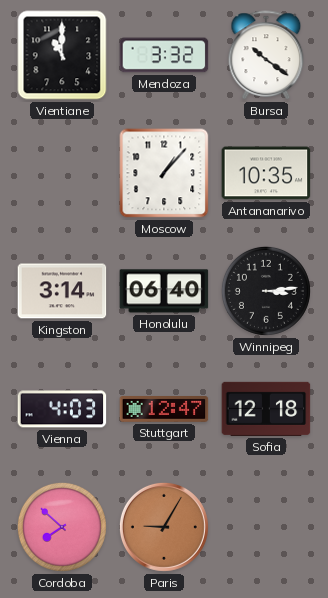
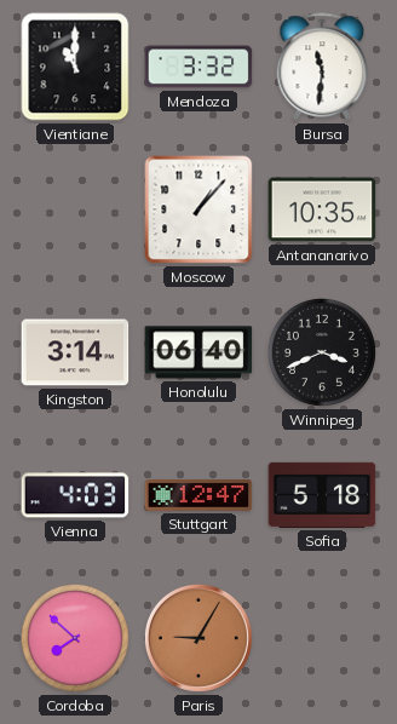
Bursa: 10:21 -> 11:31
Winnipeg: 3:14 -> 3:41
Sofia: 12:18 -> 5:18
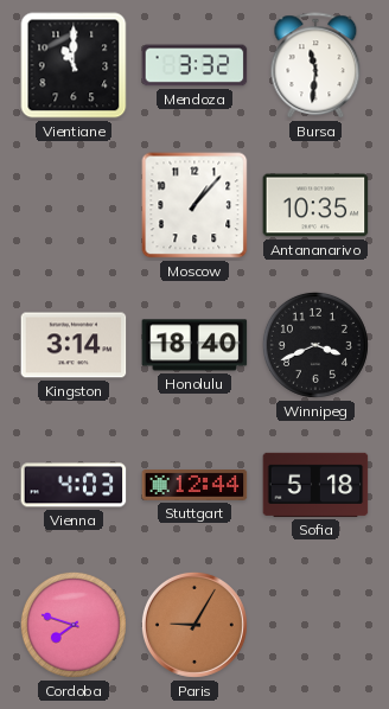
Honolulu: 06:40 -> 18:40
Stuttgart: 12:47 -> 12:44
Cordoba: 7:52 -> 7:48
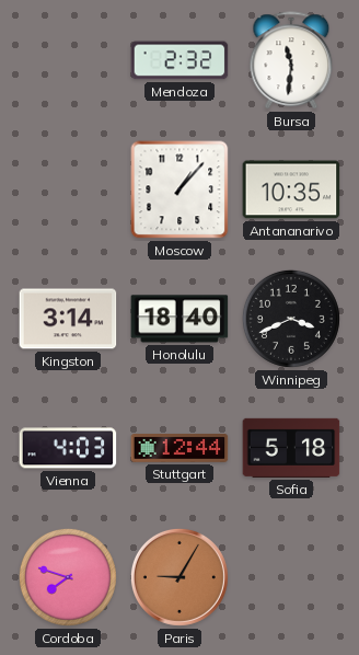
Vientiane: 11:00 -> none
Mendoza: 3:32 -> 2:32
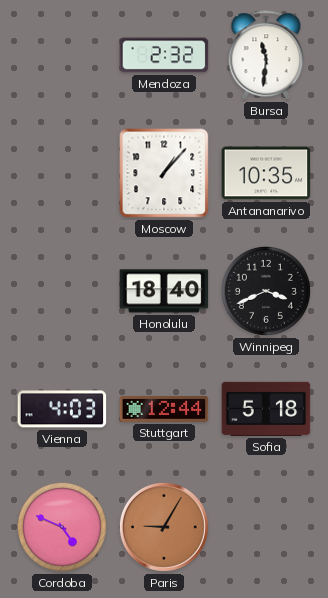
Kingston: 3:14 -> none
Cordoba: 7:48 -> 4:49
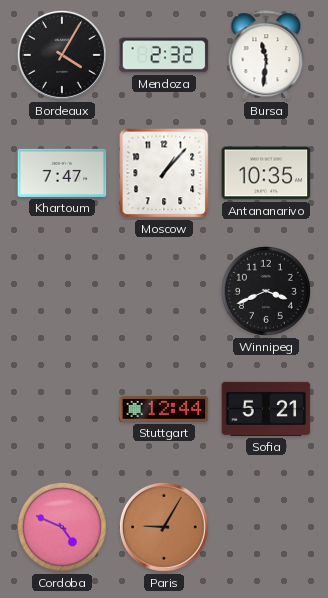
Bordeaux: none -> 4:05
Khartoum: none -> 7:47
Honolulu: 18:40 -> none
Vienna: 4:03 -> none
Sofia: 5:18 -> 5:21
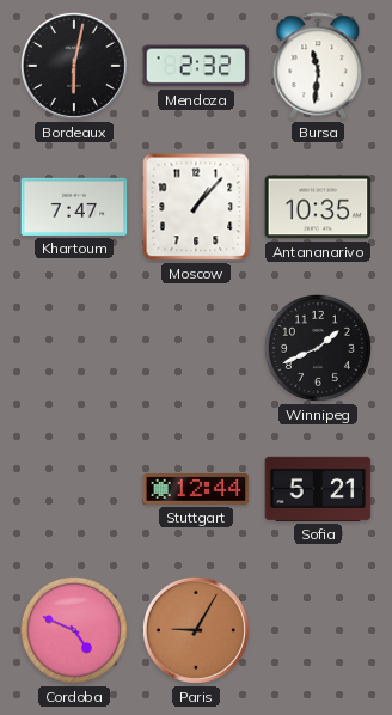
Bordeaux: 4:05 -> 6:02
Winnipeg: 3:41 -> 1:41
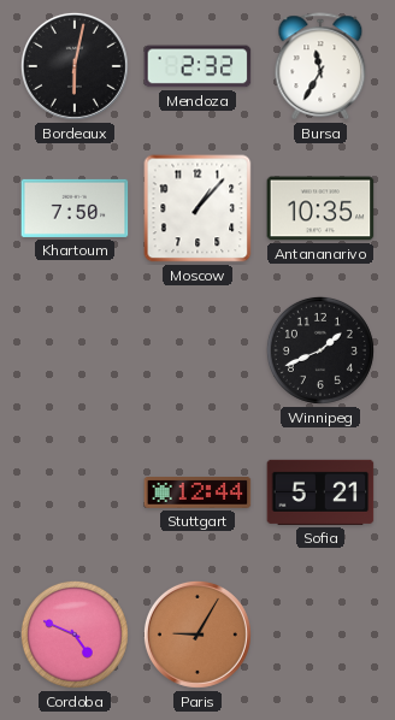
Bursa: 11:31 -> 11:35
Khartoum: 7:47 -> 7:50
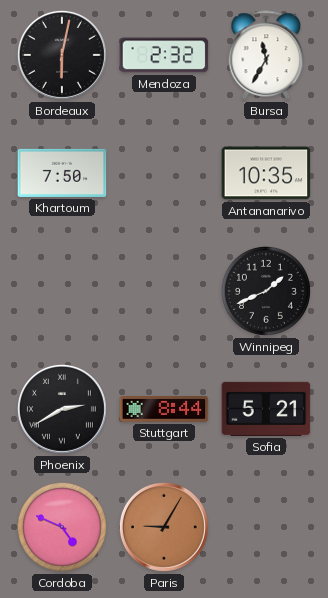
Moscow: 1:07 -> none
Phoenix: none -> 2:40
Stuttgart: 12:44 -> 8:44
